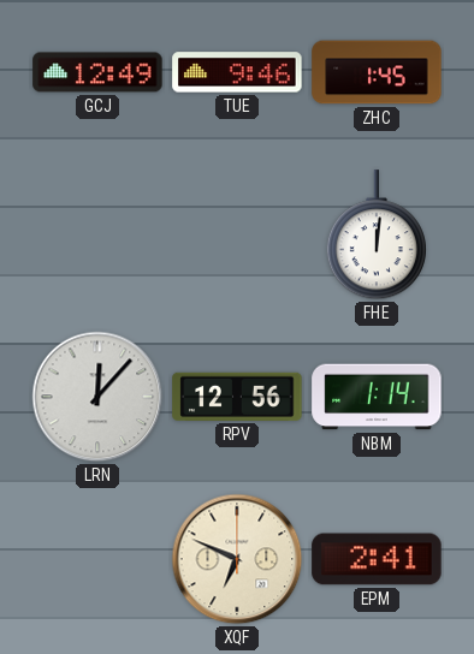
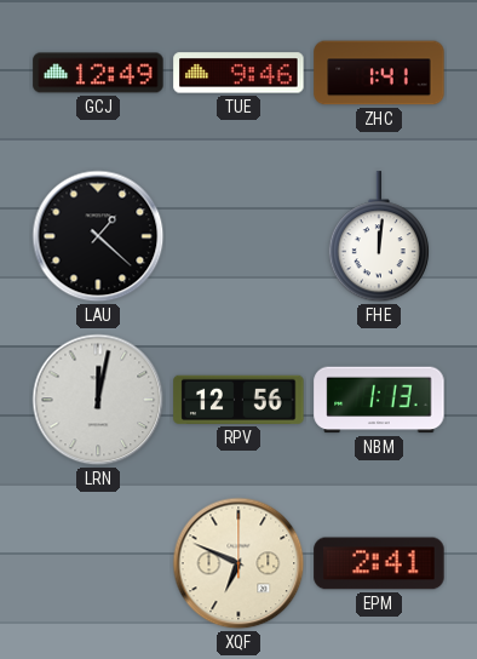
ZHC: 1:45 -> 1:41
LAU: none -> 1:22
LRN: 12:07 -> 12:02
NBM: 1:14 -> 1:13
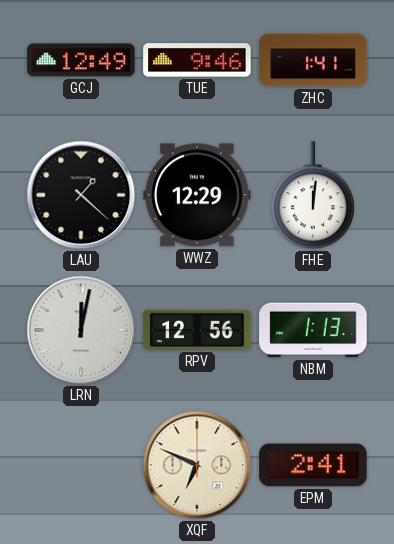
WWZ: none -> 12:29
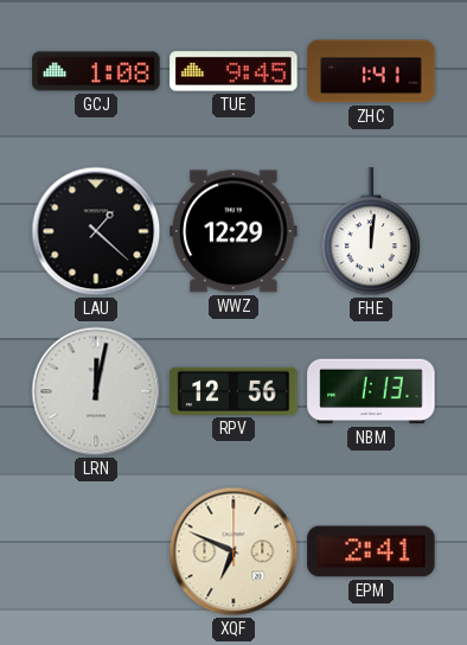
GCJ: 12:49 -> 1:08
TUE: 9:46 -> 9:45
